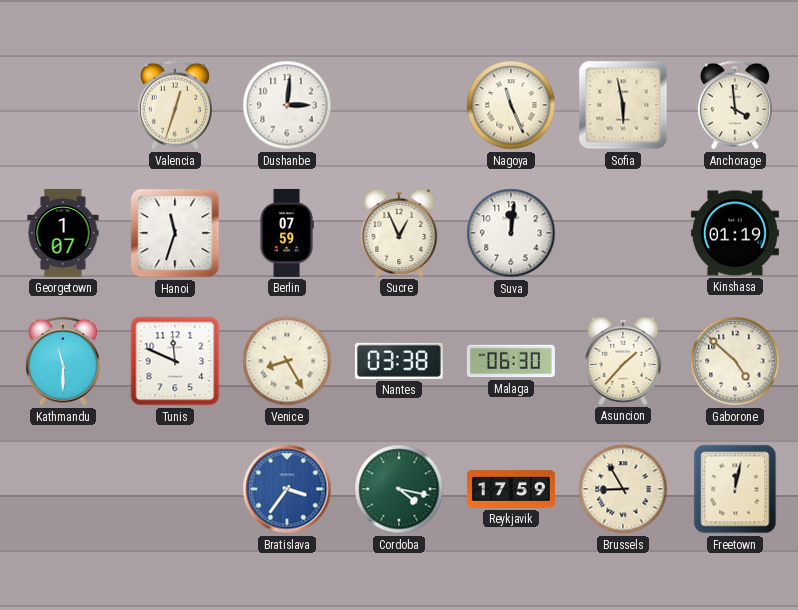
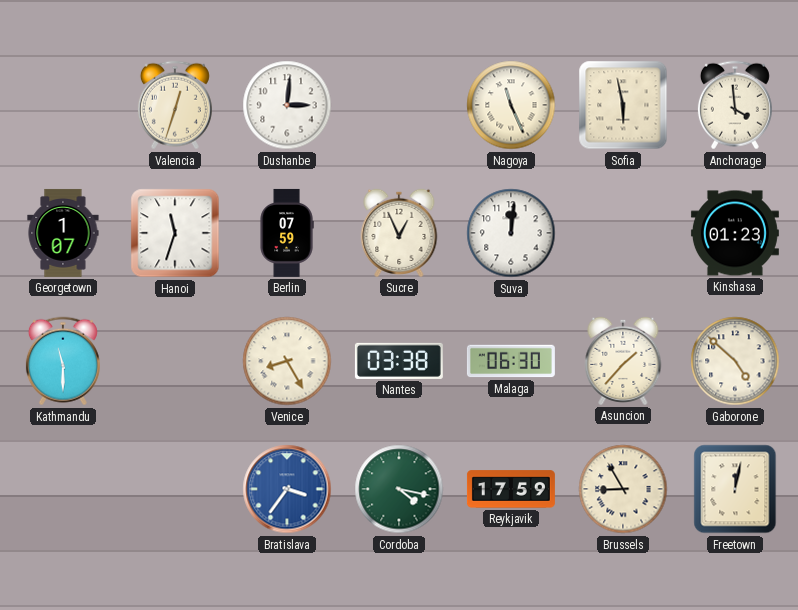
Kinshasa: 01:19 -> 01:23
Tunis: 11:49 -> none
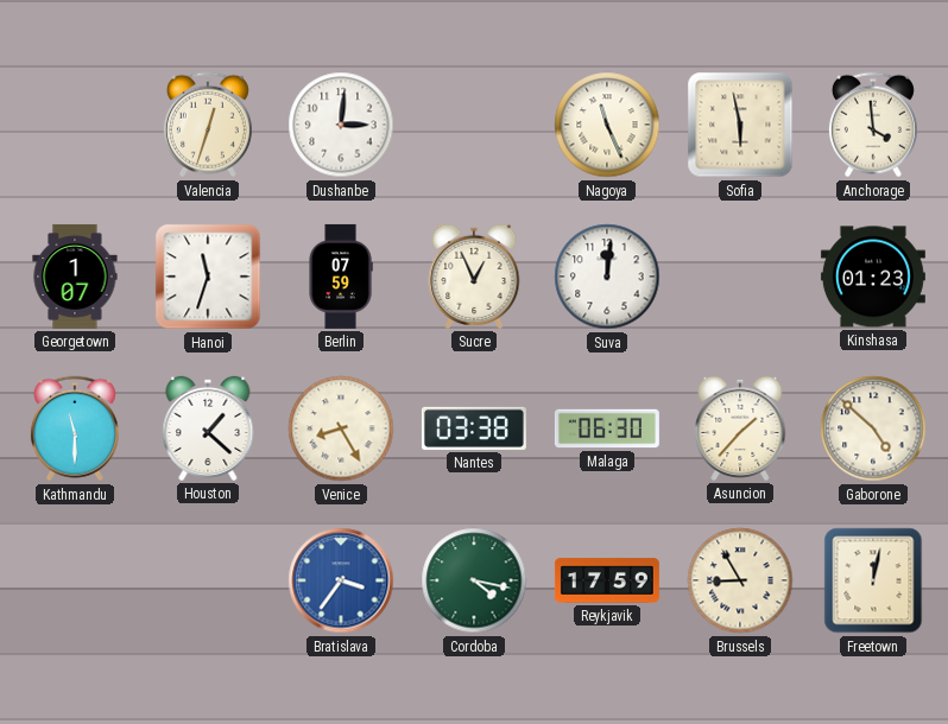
Houston: none -> 1:22
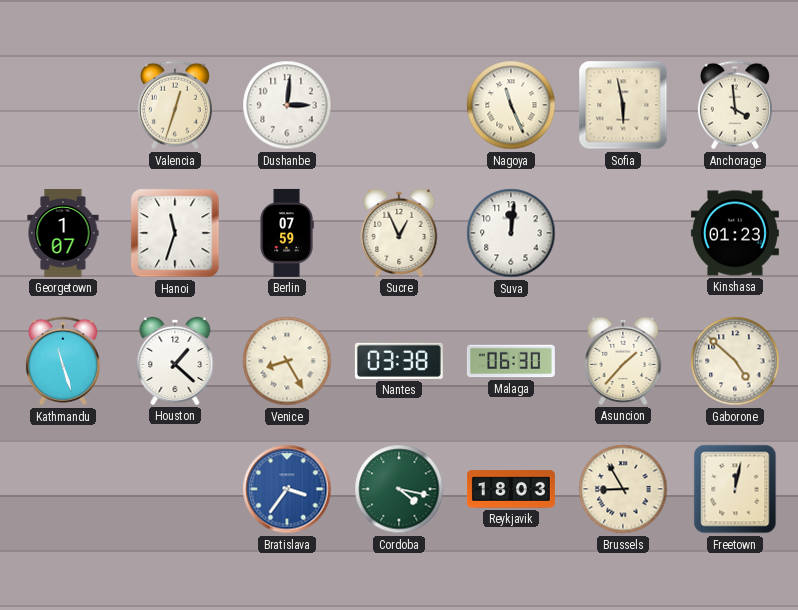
Kathmandu: 11:30 -> 11:27
Reykjavik: 17:59 -> 18:03
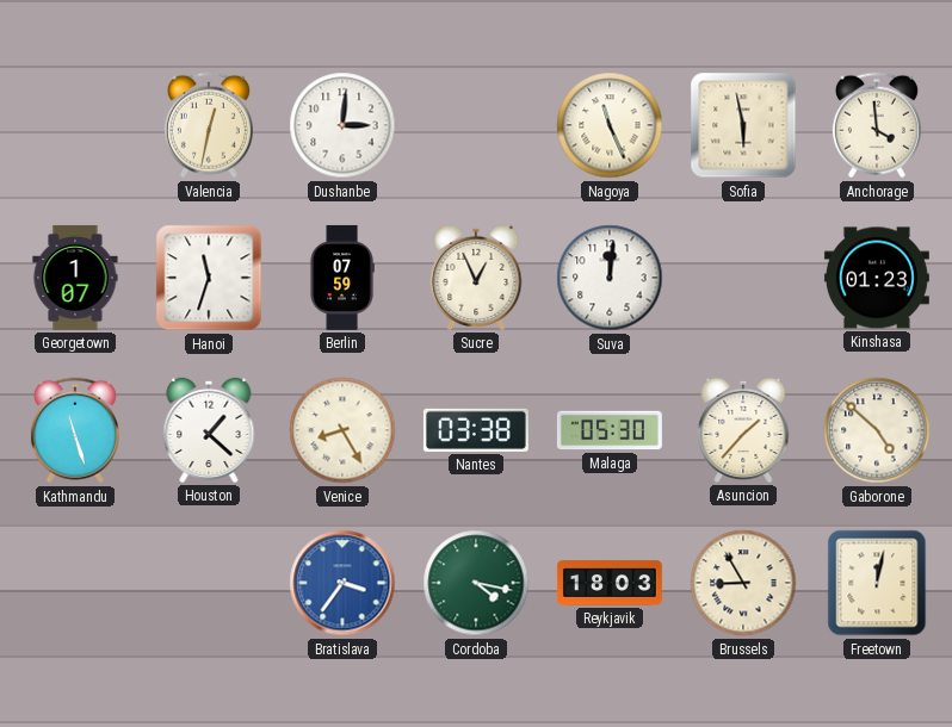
Valencia: 12:33 -> 12:32
Malaga: 06:30 -> 05:30
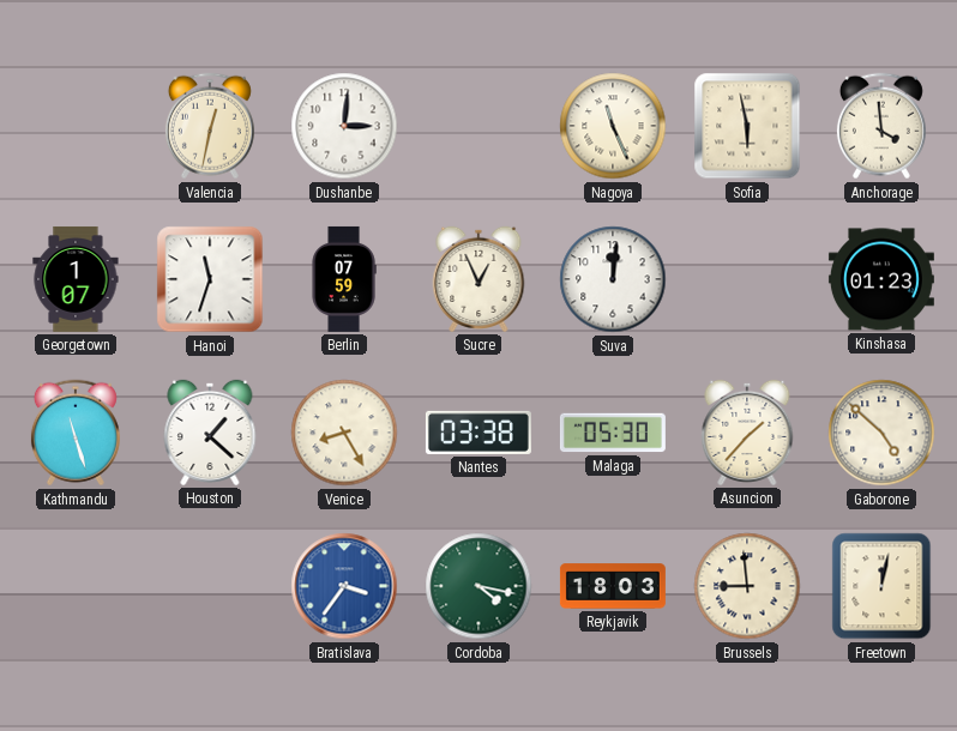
Brussels: 8:55 -> 8:59
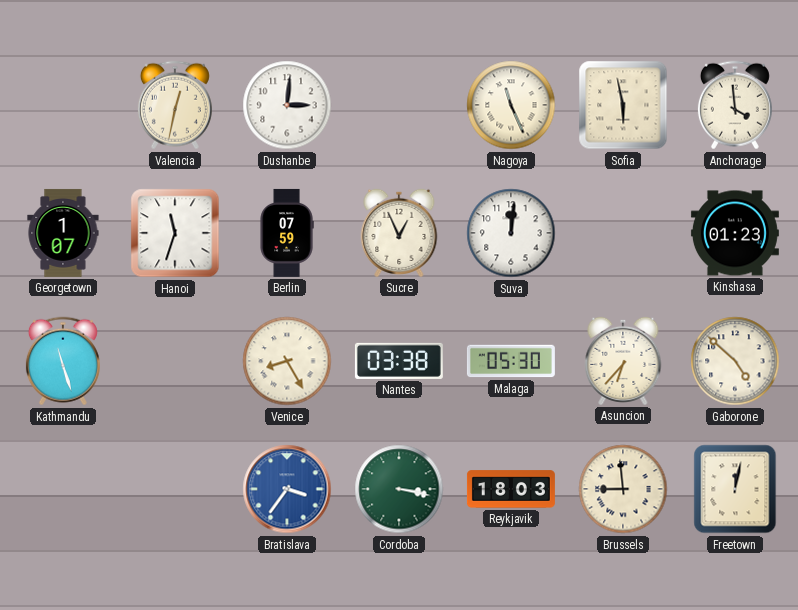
Houston: 1:22 -> none
Asuncion: 1:37 -> 6:37
Cordoba: 4:17 -> 3:17
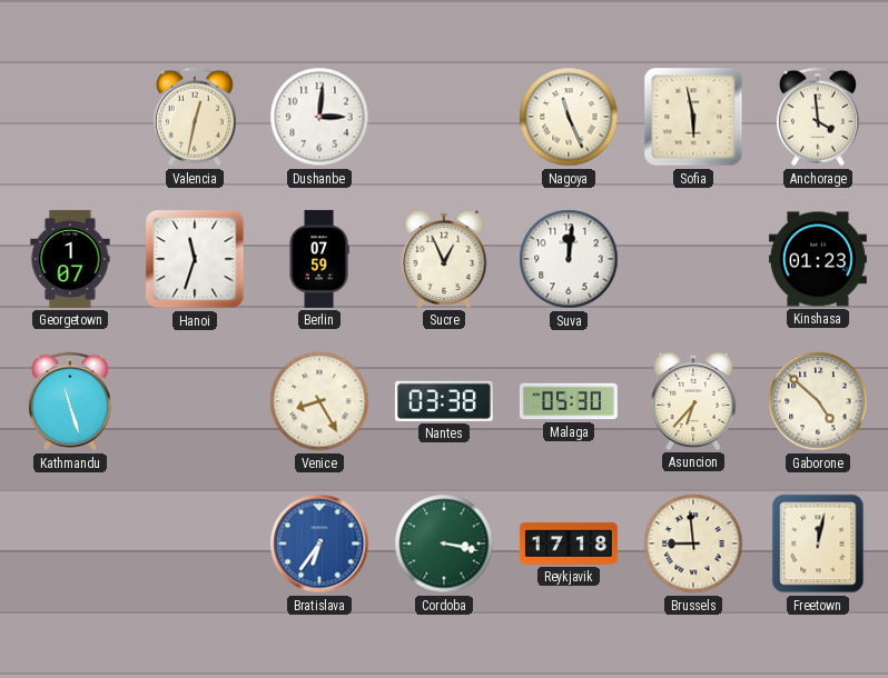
Bratislava: 3:36 -> 6:36
Reykjavik: 18:03 -> 17:18
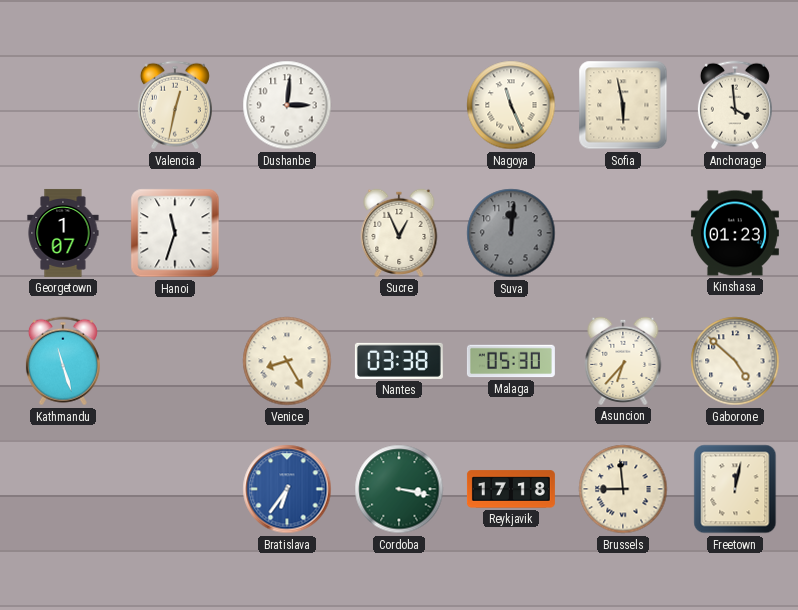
Berlin: 07:59 -> none
Suva dial: white -> grey
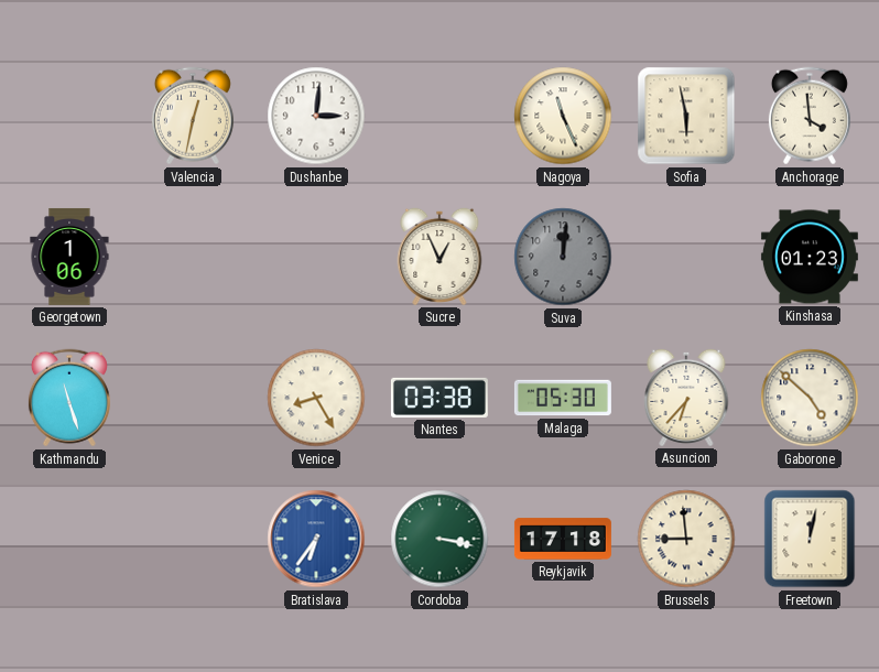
Georgetown: 1:07 -> 1:06
Hanoi: 11:33 -> none
